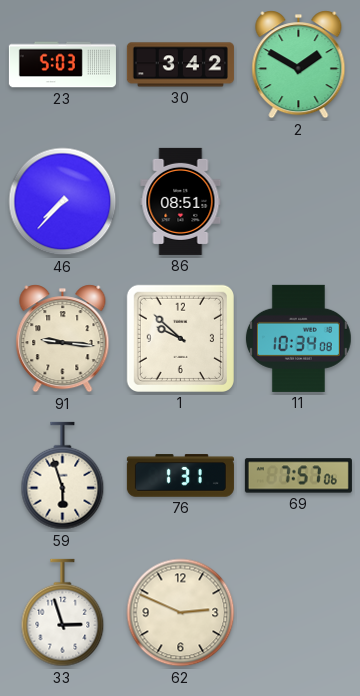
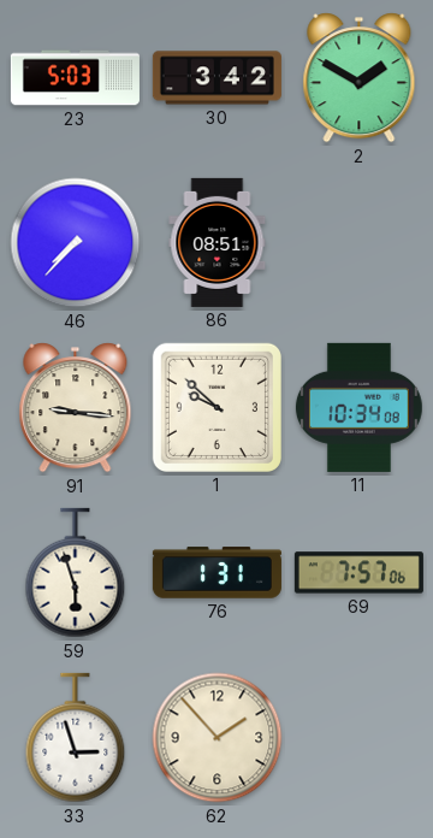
62: 2:49 -> 1:53
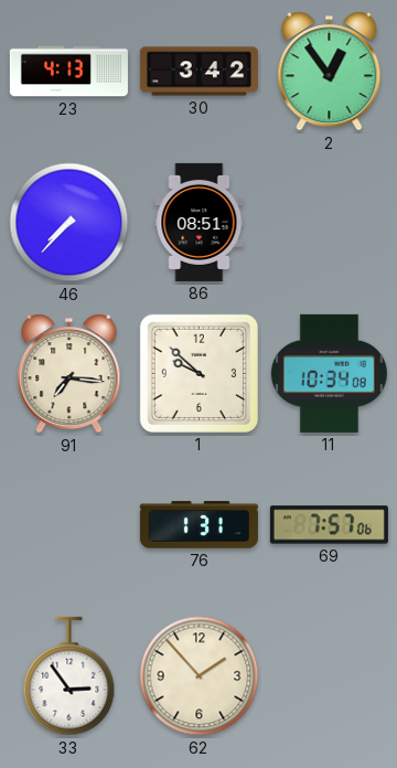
23: 5:03 -> 4:13
2: 1:50 -> 12:54
91: 9:16 -> 7:16
59: 5:57 -> none
33: 2:57 -> 2:54
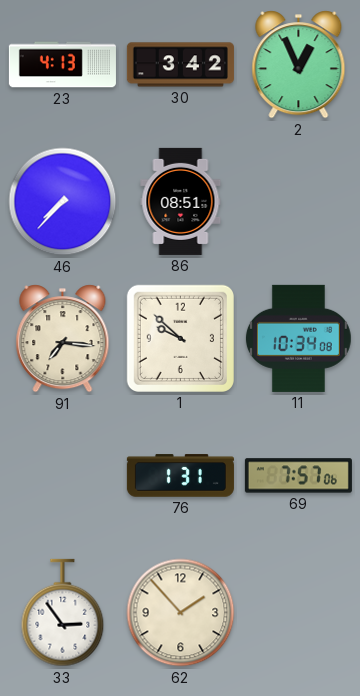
2: 12:54 -> 12:56
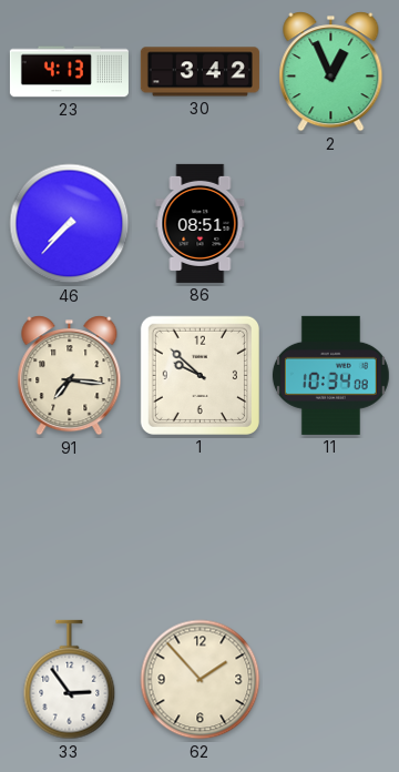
76: 1:31 -> none
69: 7:57 -> none
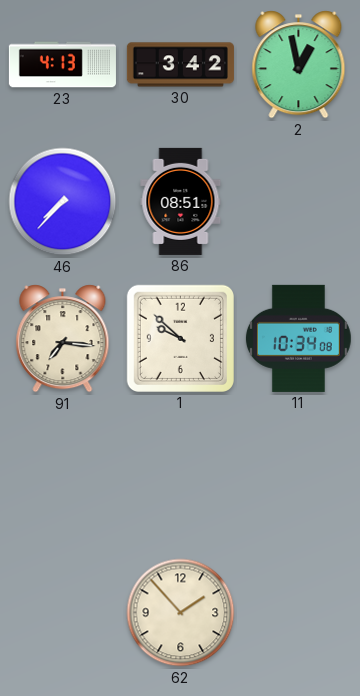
2: 12:56 -> 12:58
33: 2:54 -> none
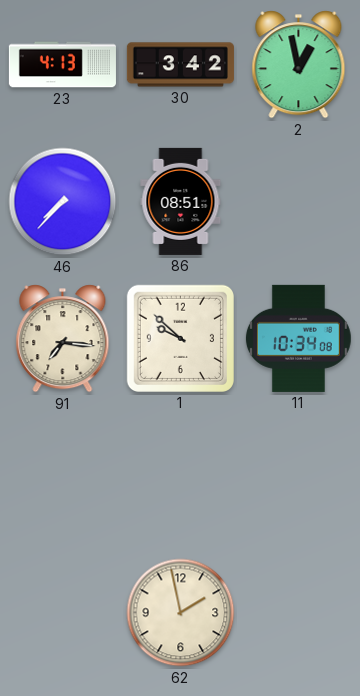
62: 1:53 -> 1:58
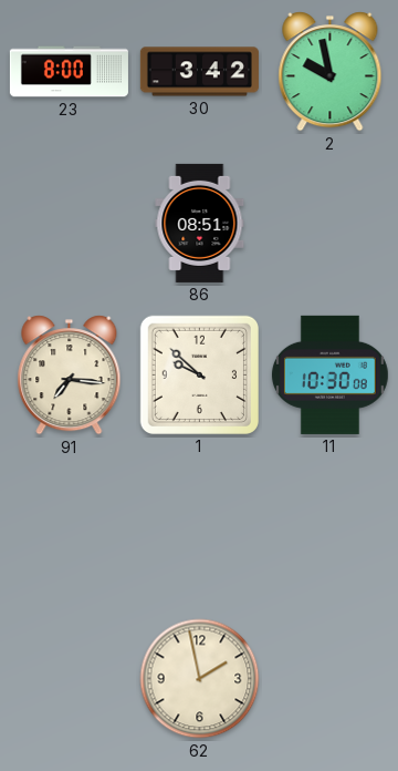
23: 4:13 -> 8:00
2: 12:58 -> 9:58
46: 7:37 -> none
11: 10:34 -> 10:30
